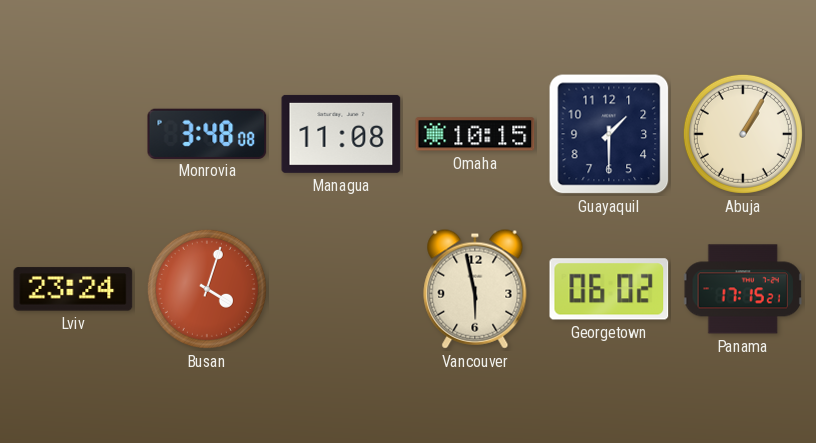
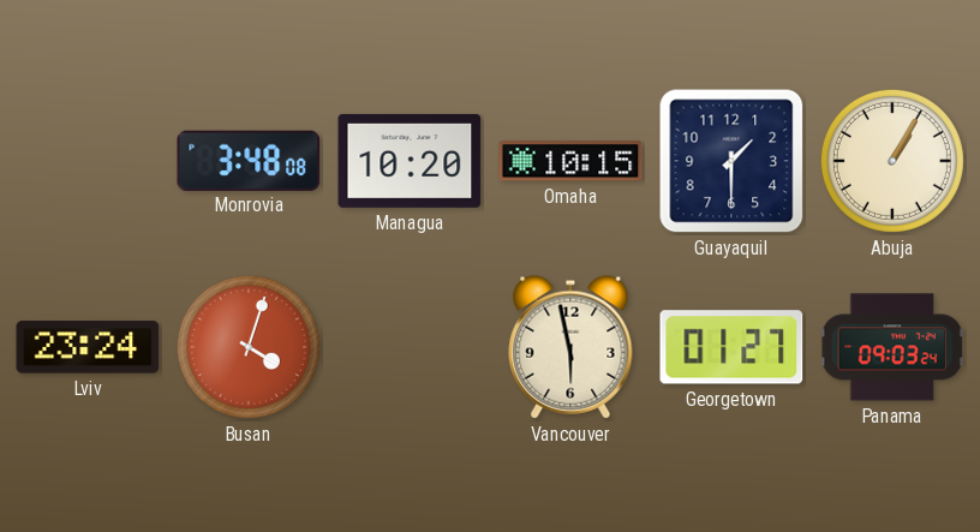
Managua: 11:08 -> 10:20
Georgetown: 06:02 -> 01:27
Panama: 17:15 -> 09:03
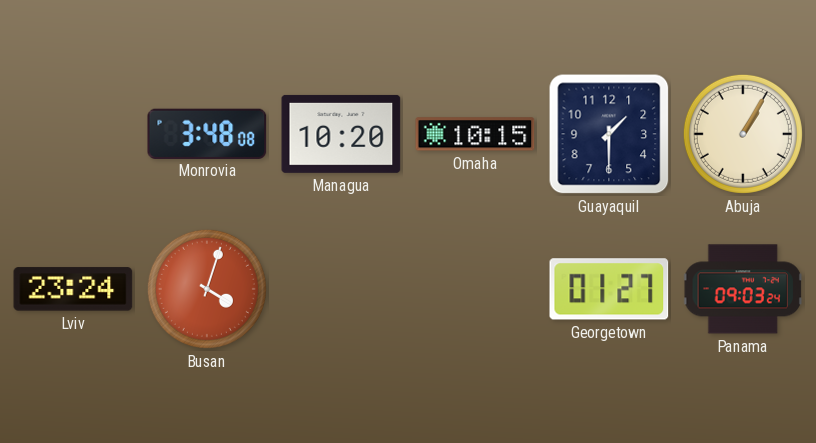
Vancouver: 5:58 -> none
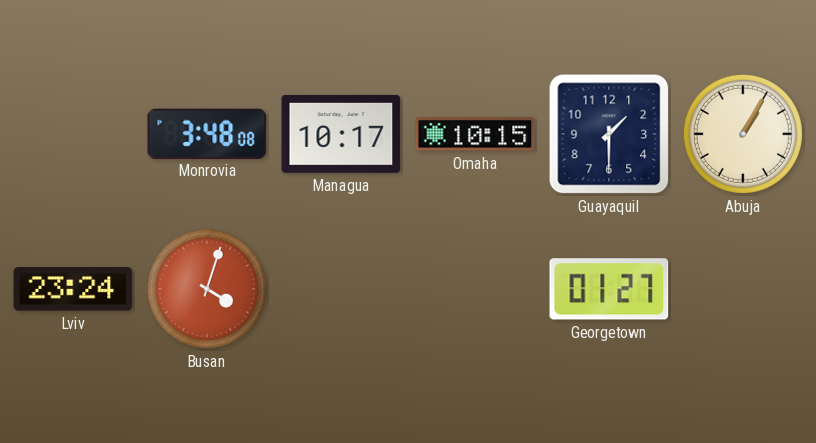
Managua: 10:20 -> 10:17
Panama: 09:03 -> none
